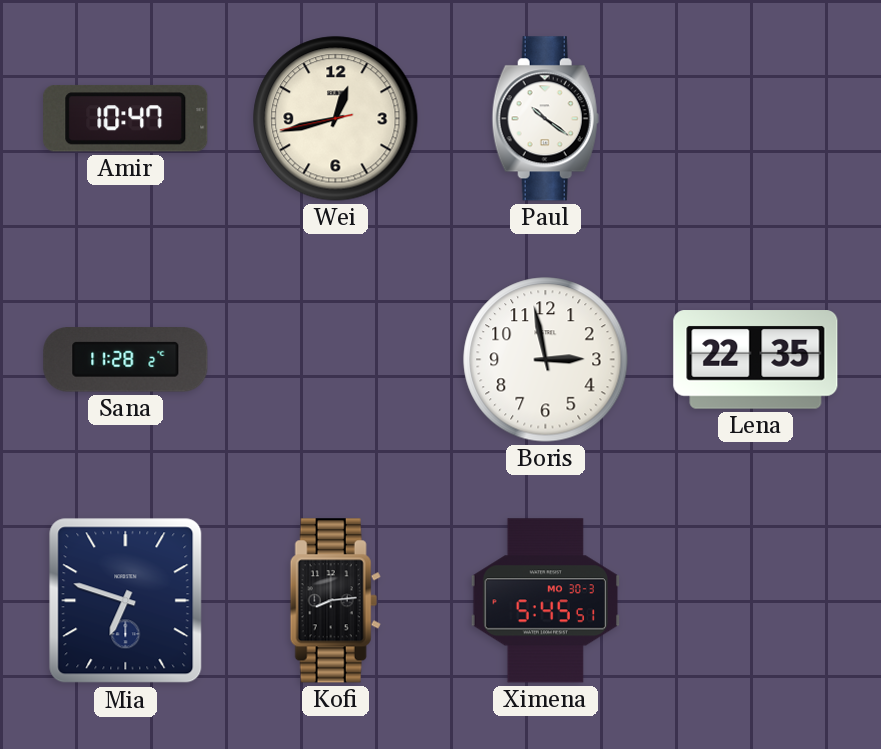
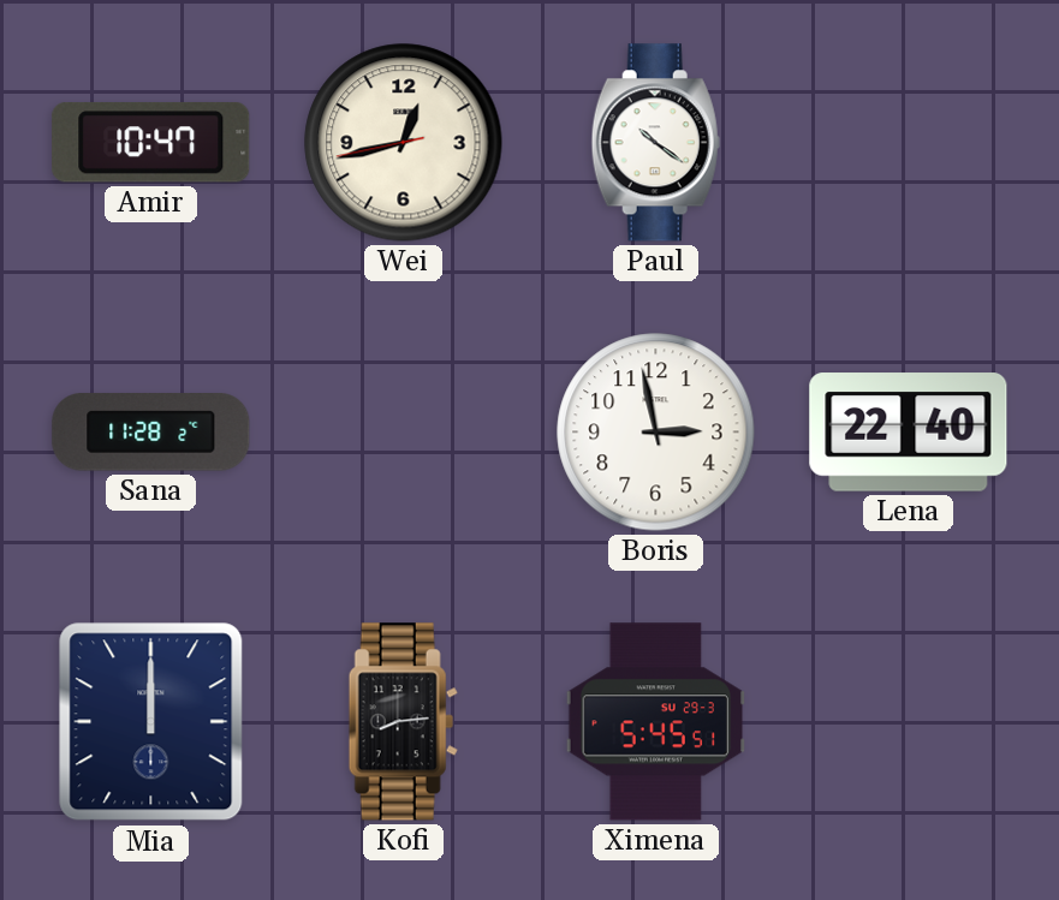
Lena: 22:35 -> 22:40
Mia: 6:48 -> 12:00
Ximena date: MO 30-3 -> SU 29-3
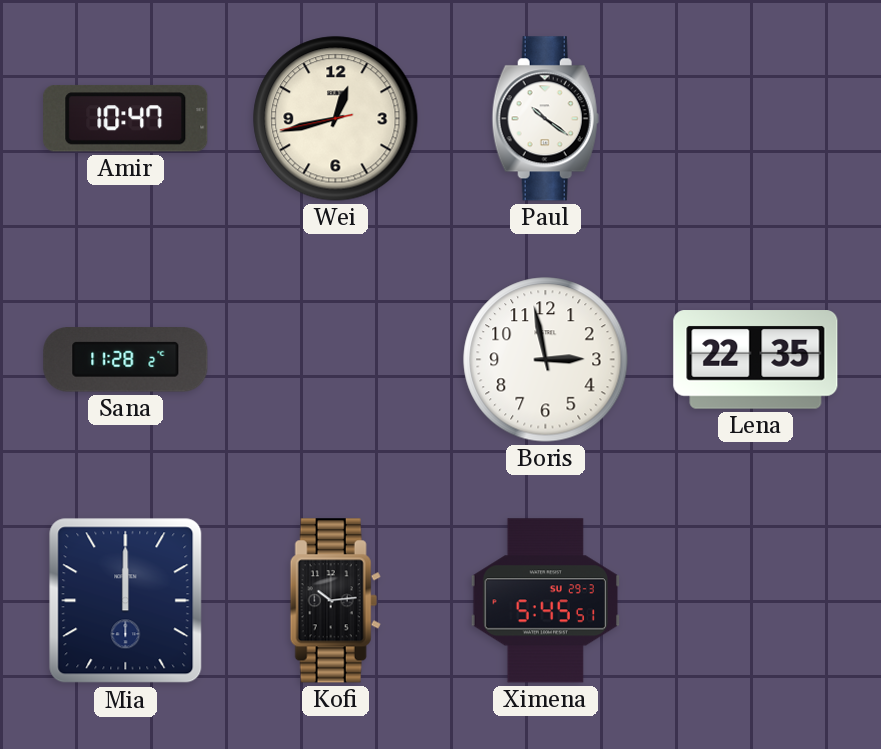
Lena: 22:40 -> 22:35
Kofi: 8:14 -> 10:14
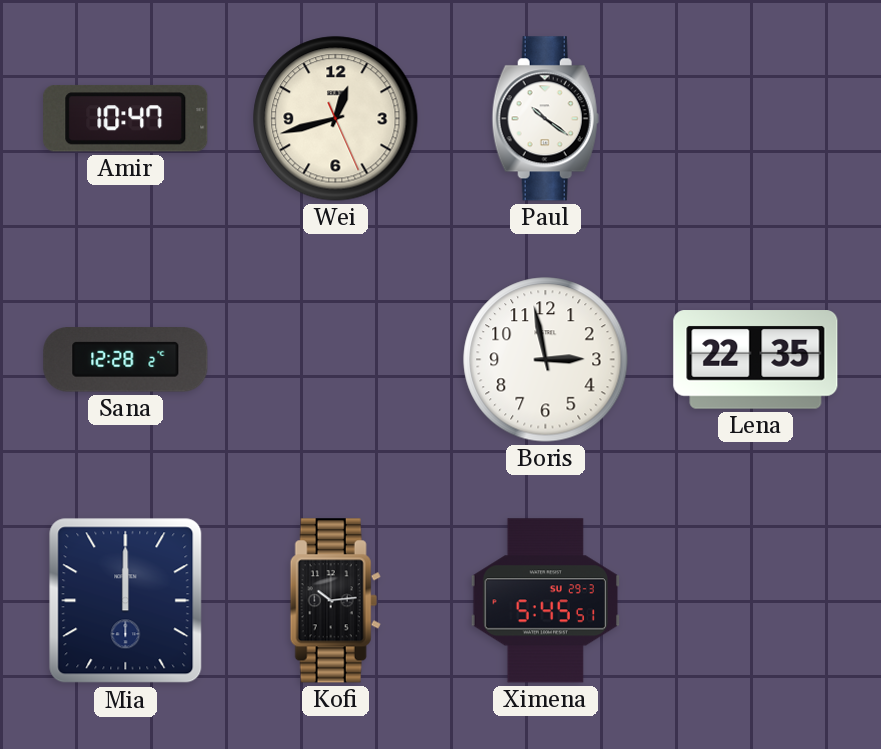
Wei: 12:42:43 -> 12:42:26
Sana: 11:28 -> 12:28
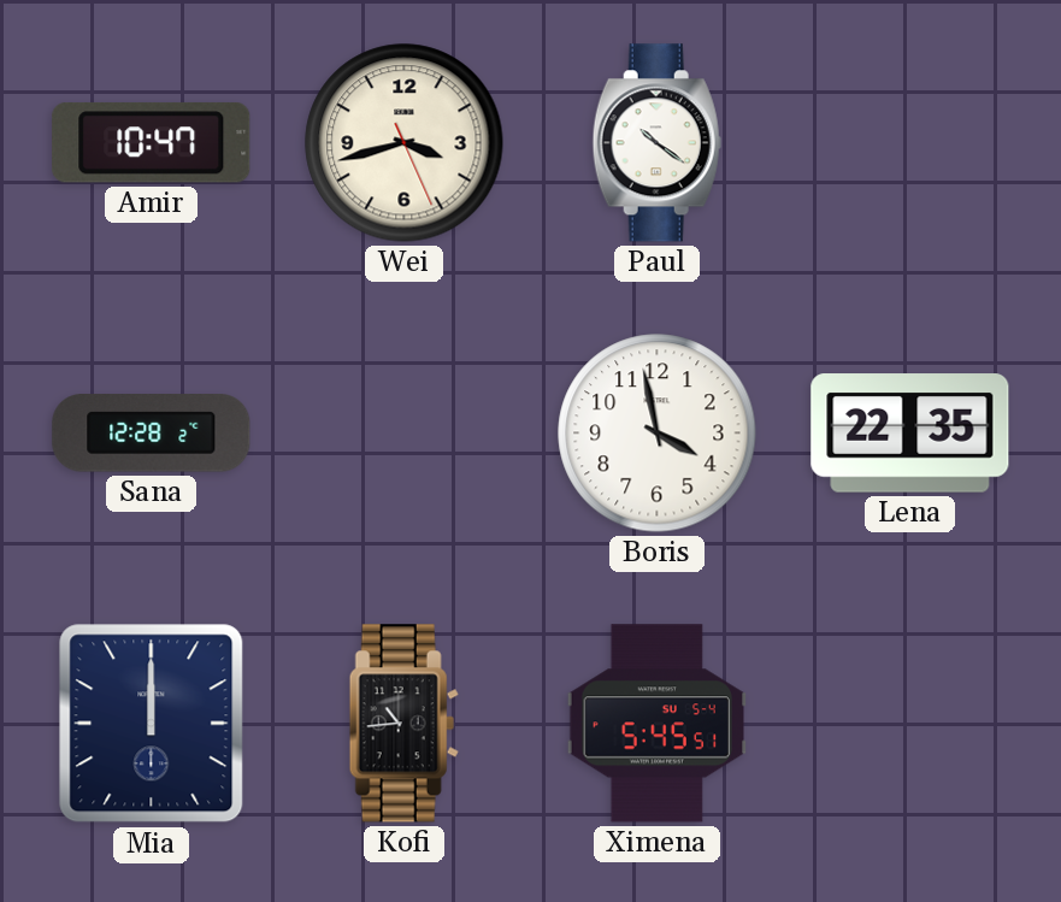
Wei: 12:42 -> 3:42
Boris: 2:58 -> 3:58
Kofi: 10:14 -> 10:44
Ximena date: SU 29-3 -> SU 5-4
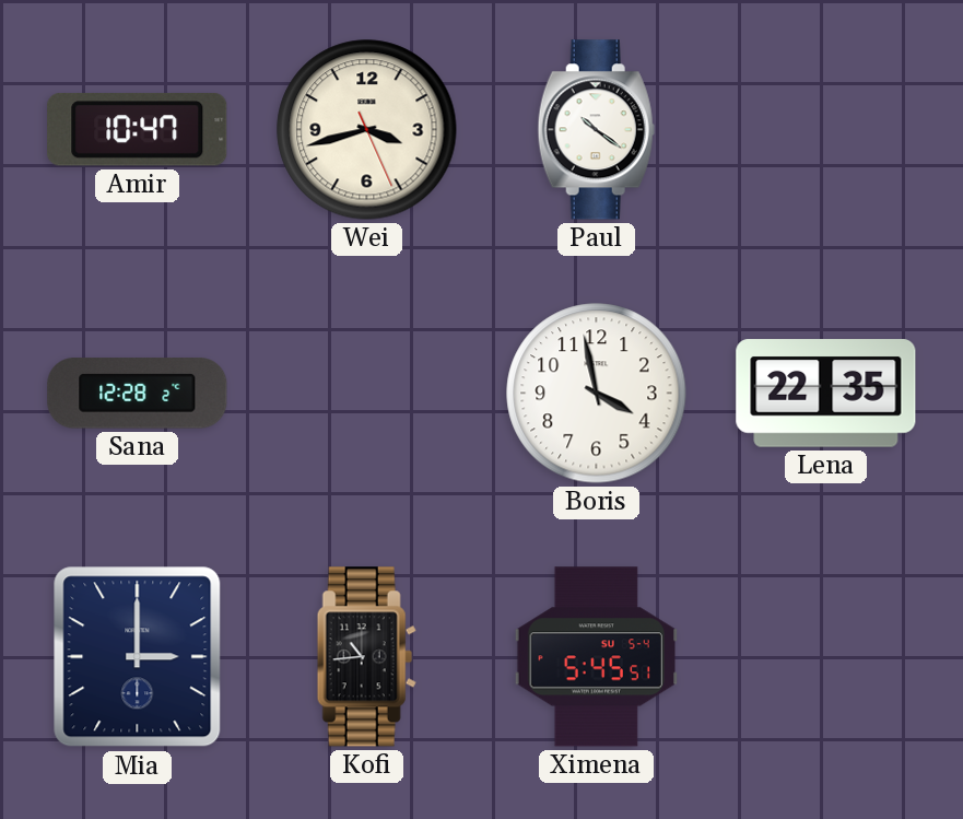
Mia: 12:00 -> 3:00
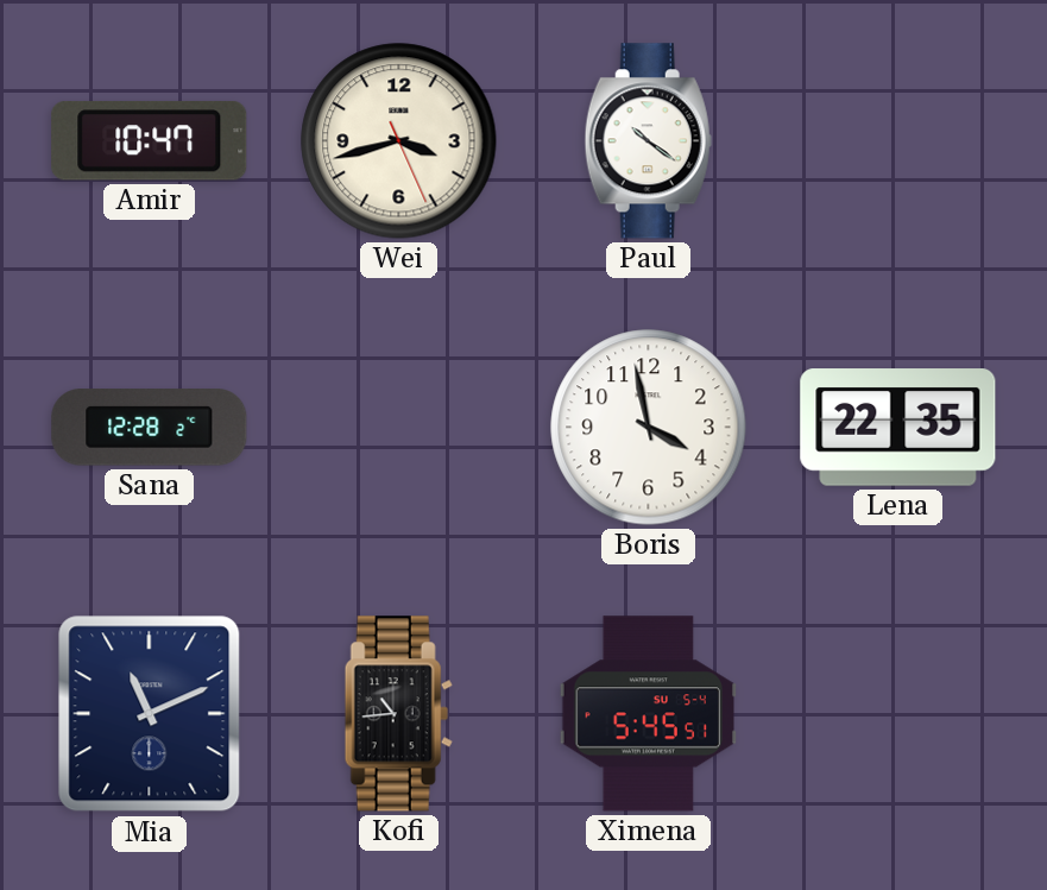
Mia: 3:00 -> 11:11
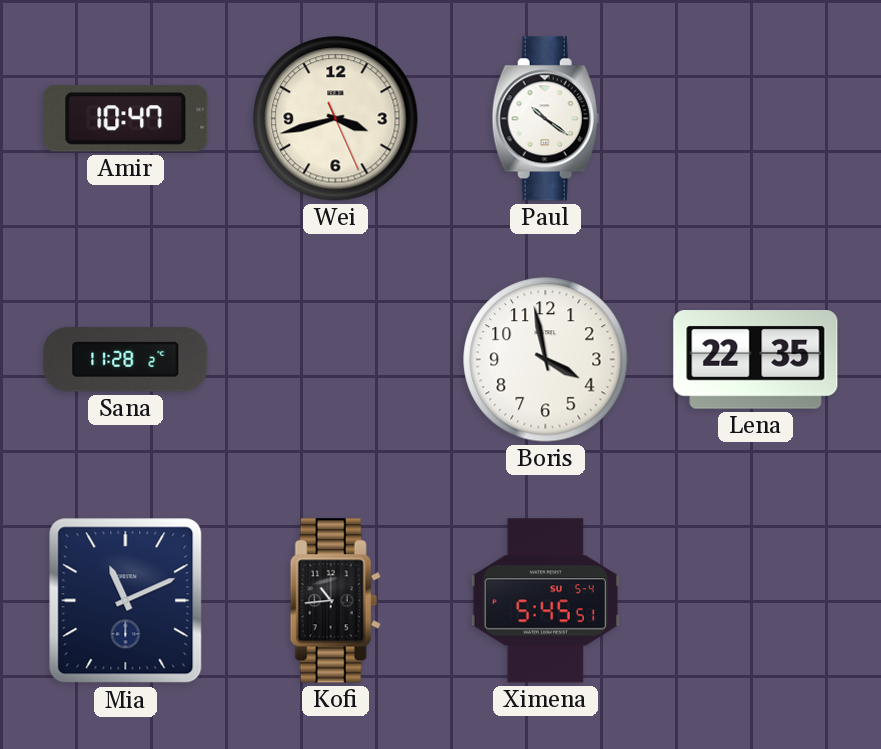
Sana: 12:28 -> 11:28
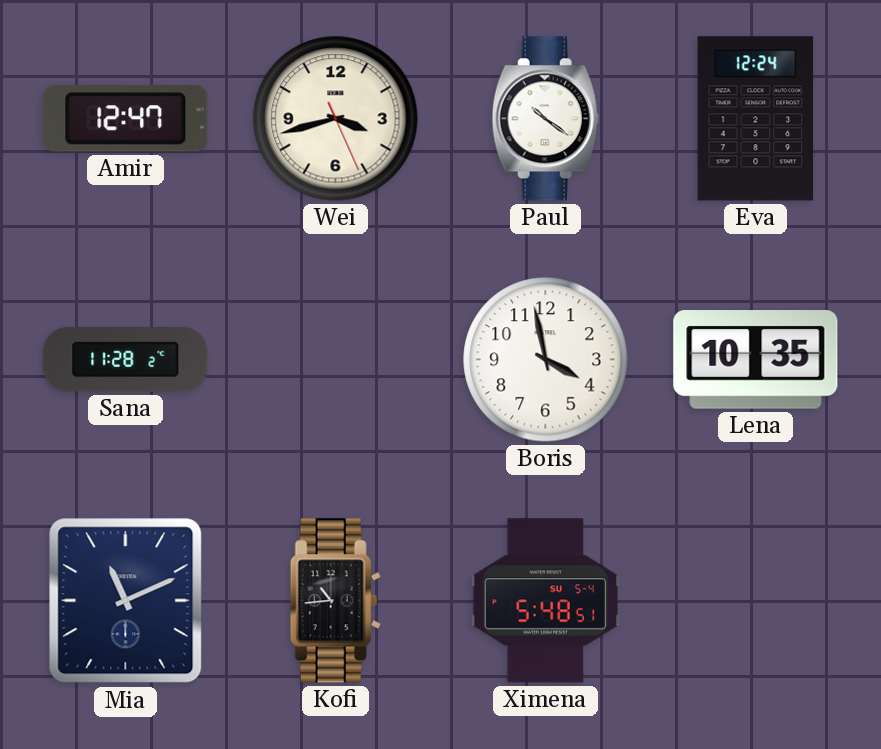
Amir: 10:47 -> 12:47
Eva: none -> 12:24
Lena: 22:35 -> 10:35
Ximena: 5:45 -> 5:48
